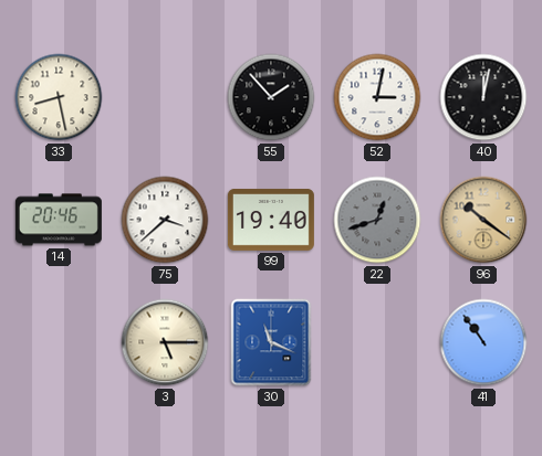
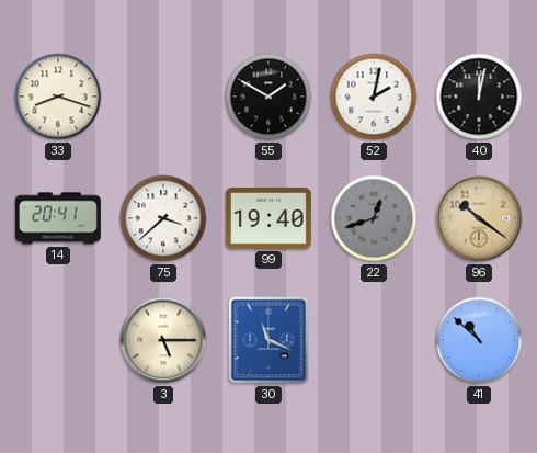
33: 8:28 -> 8:18
55: 1:53 -> 1:50
52: 3:02 -> 2:02
14: 20:46 -> 20:41
41: 10:54 -> 10:52
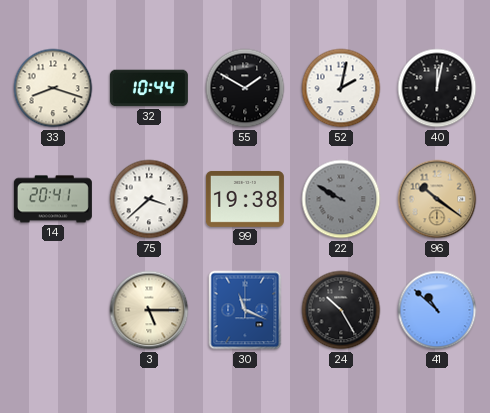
32: none -> 10:44
99: 19:40 -> 19:38
22: 12:42 -> 9:50
24: none -> 10:25
